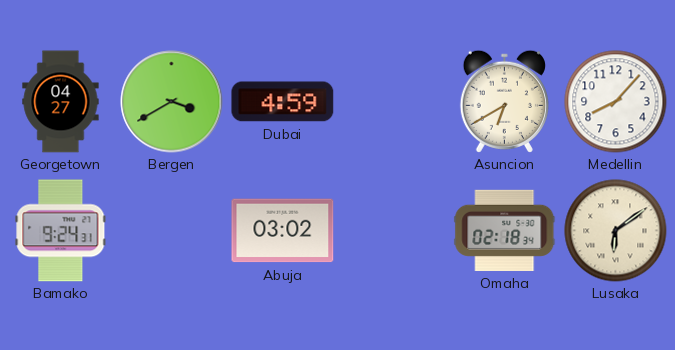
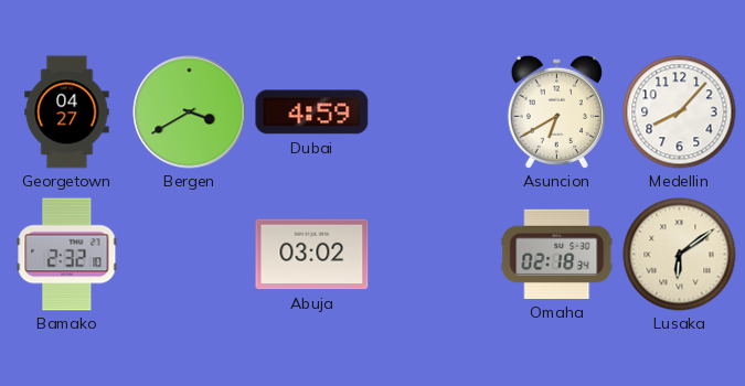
Bamako: 9:24 -> 2:32
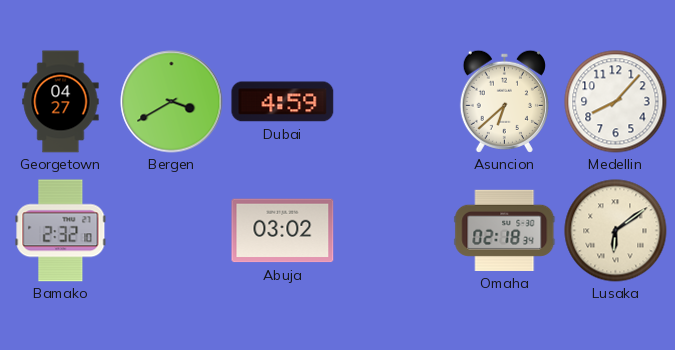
Asuncion: 6:40 -> 6:38
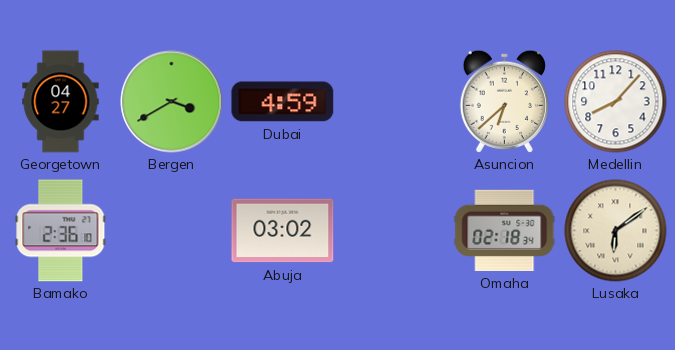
Bamako: 2:32 -> 2:36
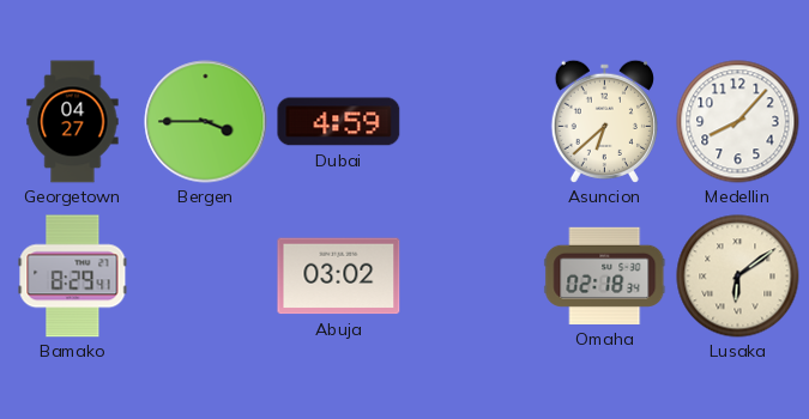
Bergen: 3:40 -> 3:45
Bamako: 2:36 -> 8:29
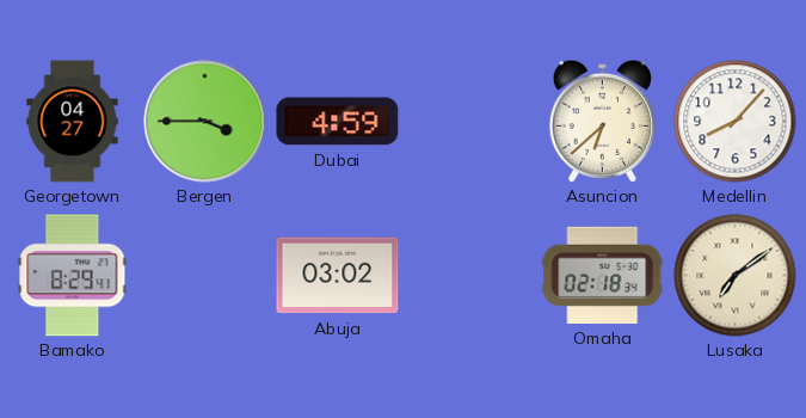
Lusaka: 6:09 -> 7:09
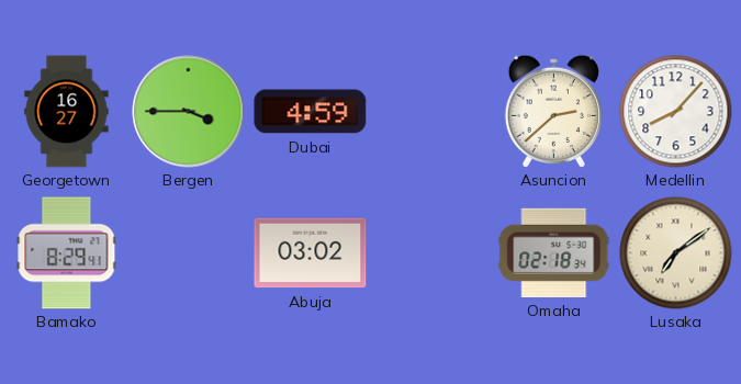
Georgetown: 04:27 -> 16:27
Asuncion: 6:38 -> 2:38
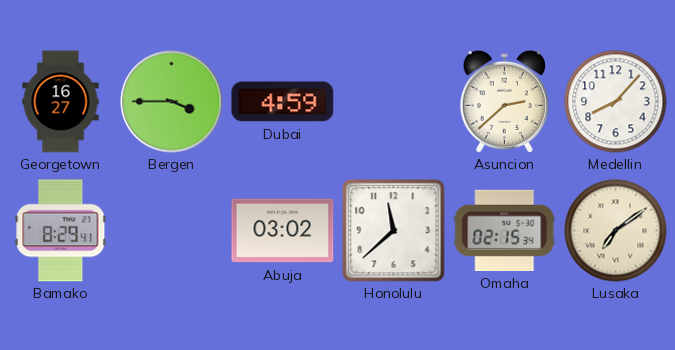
Honolulu: none -> 11:38
Omaha: 02:18 -> 02:15
